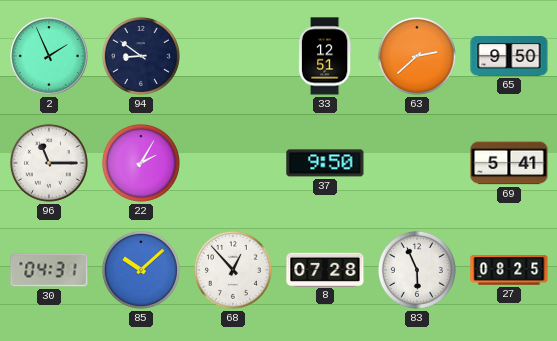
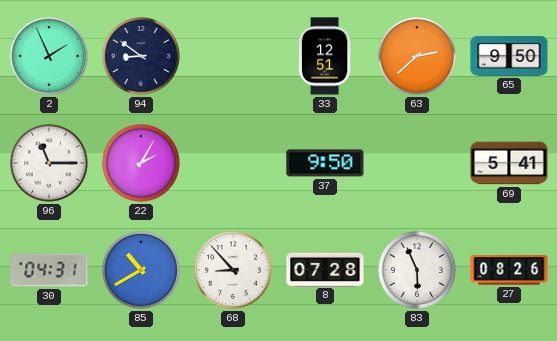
85: 10:08 -> 10:40
68: 12:53 -> 8:53
27: 08:25 -> 08:26
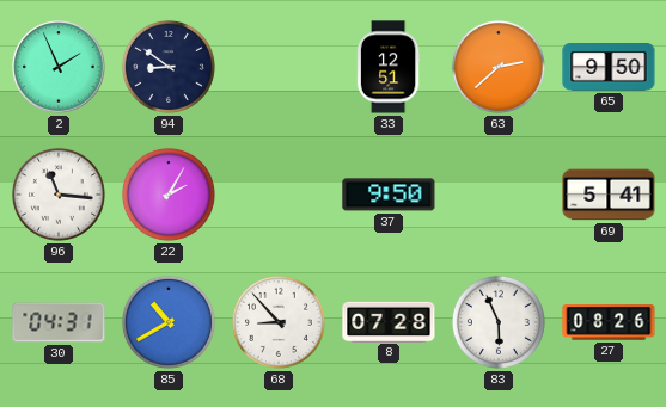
96: 11:15 -> 11:16
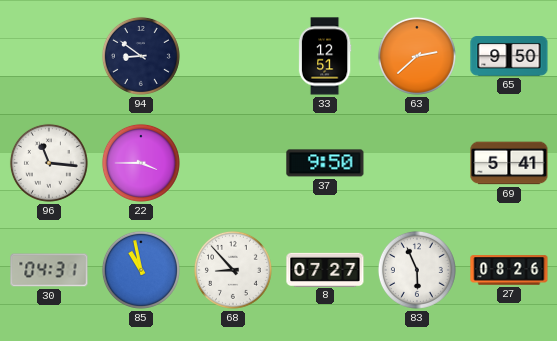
2: 1:56 -> none
22: 2:05 -> 3:45
85: 10:40 -> 10:58
8: 07:28 -> 07:27
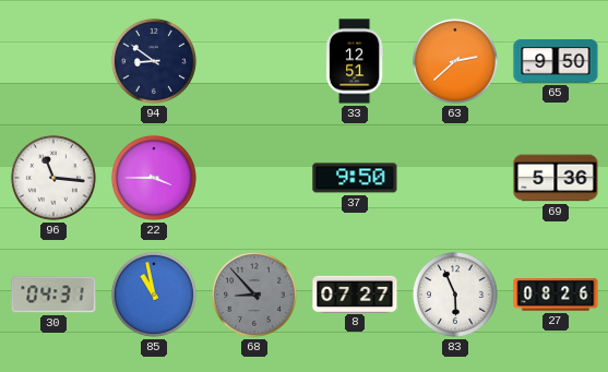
69: 5:41 -> 5:36
68 dial: white -> grey
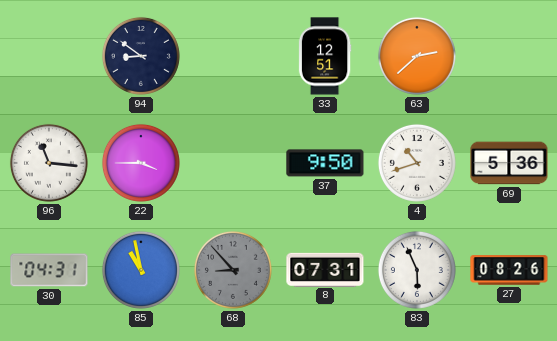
65: 9:50 -> none
4: none -> 10:42
8: 07:27 -> 07:31
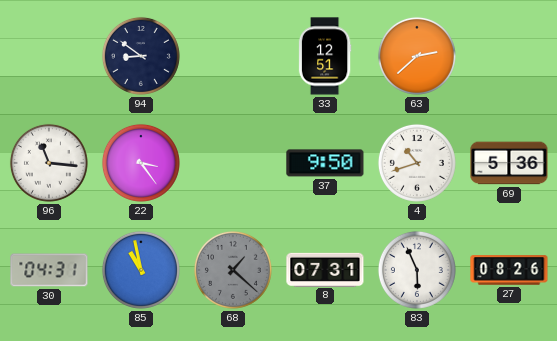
22: 3:45 -> 3:24
68: 8:53 -> 1:22
